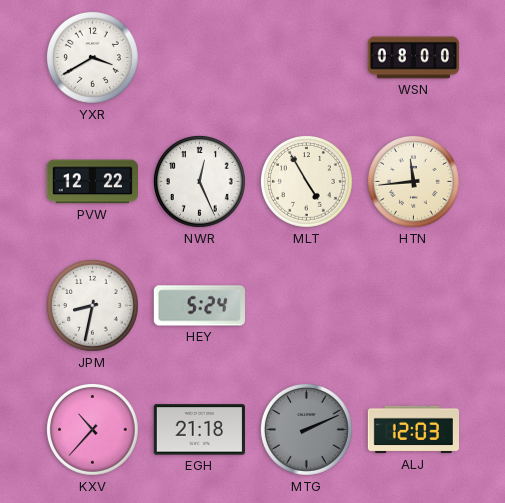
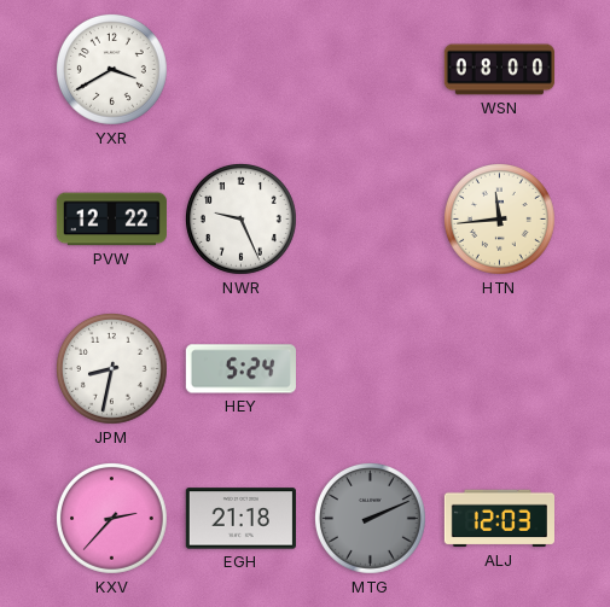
NWR: 12:26 -> 9:26
MLT: 4:55 -> none
KXV: 10:37 -> 2:37
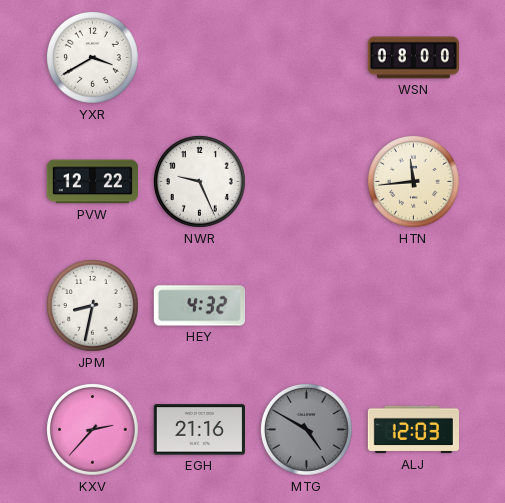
HEY: 5:24 -> 4:32
EGH: 21:18 -> 21:16
MTG: 2:11 -> 4:50
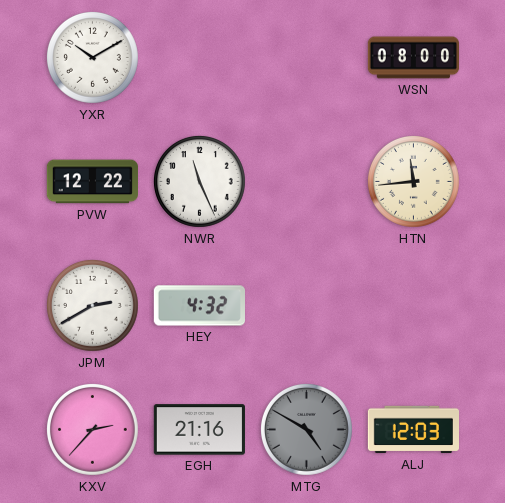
YXR: 3:40 -> 10:10
NWR: 9:26 -> 11:26
JPM: 8:32 -> 2:40
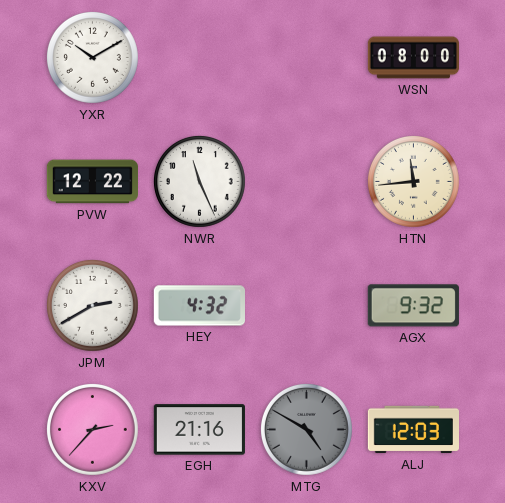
AGX: none -> 9:32
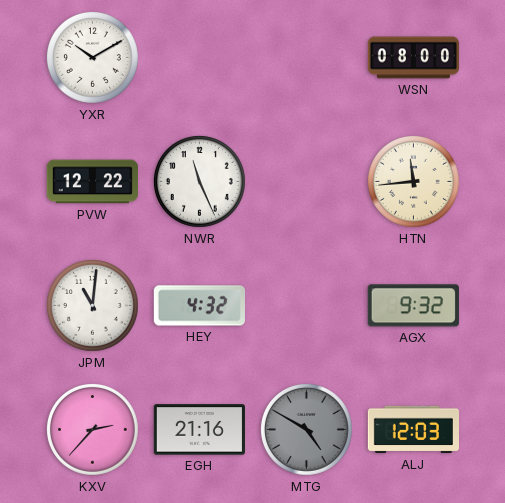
JPM: 2:40 -> 11:01
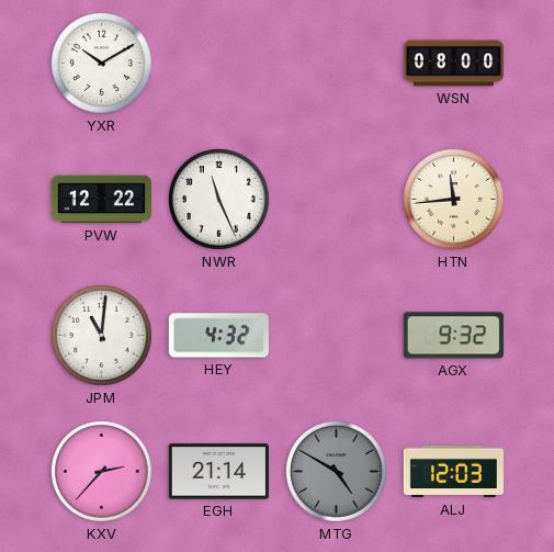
EGH: 21:16 -> 21:14
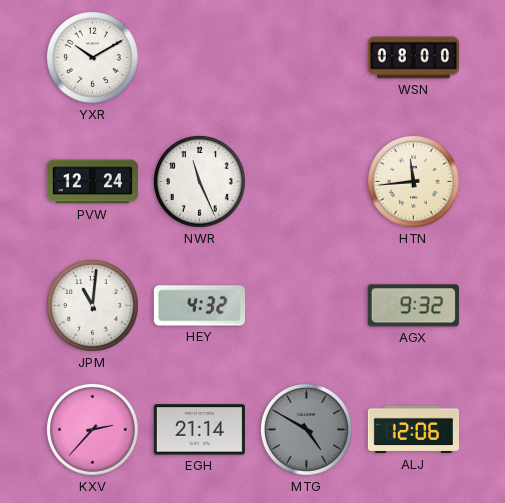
PVW: 12:22 -> 12:24
ALJ: 12:03 -> 12:06
